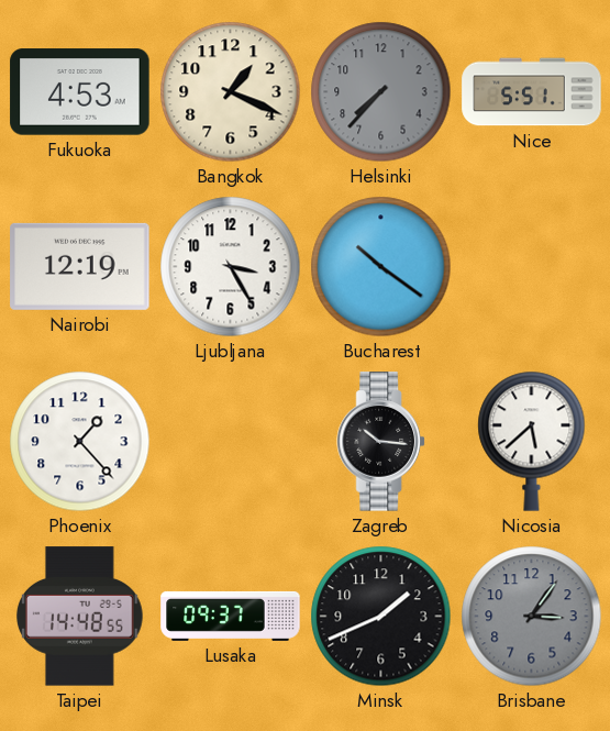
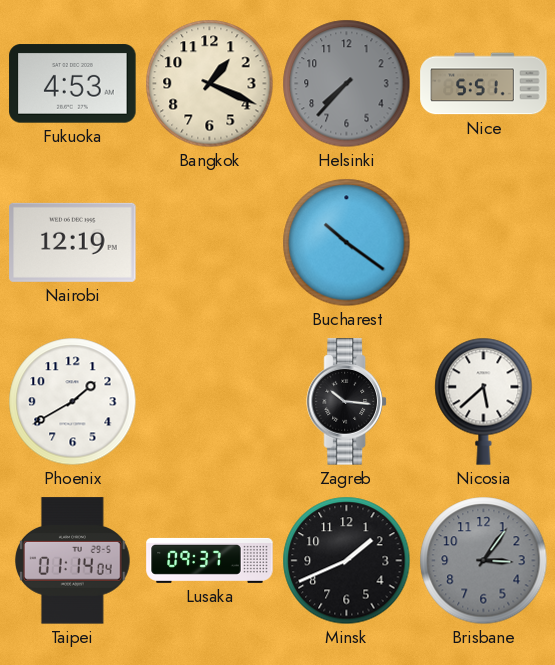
Ljubljana: 3:25 -> none
Phoenix: 1:23 -> 1:40
Taipei: 14:48 -> 01:14
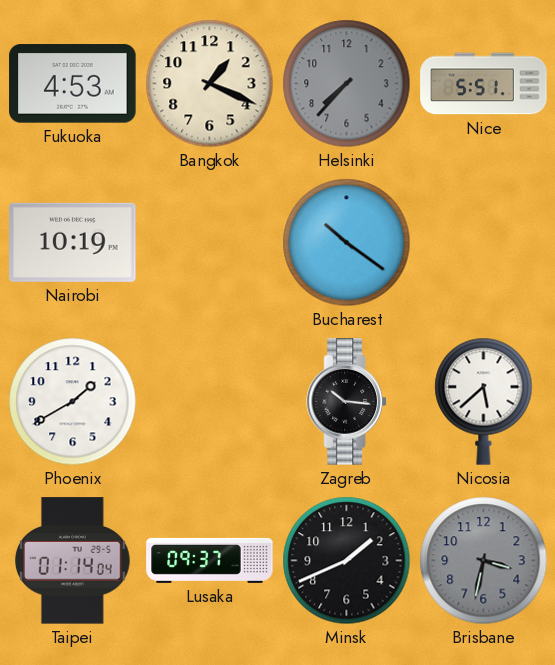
Nairobi: 12:19 -> 10:19
Brisbane: 3:06 -> 3:32
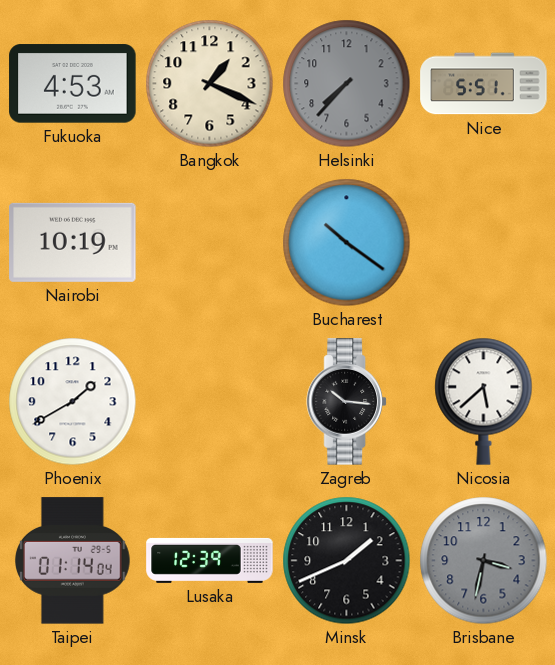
Lusaka: 09:37 -> 12:39
